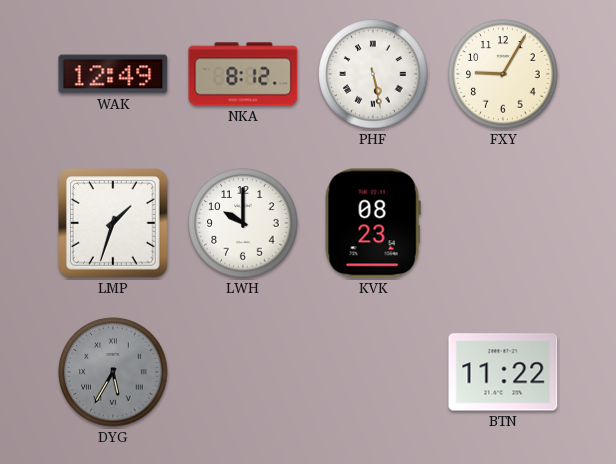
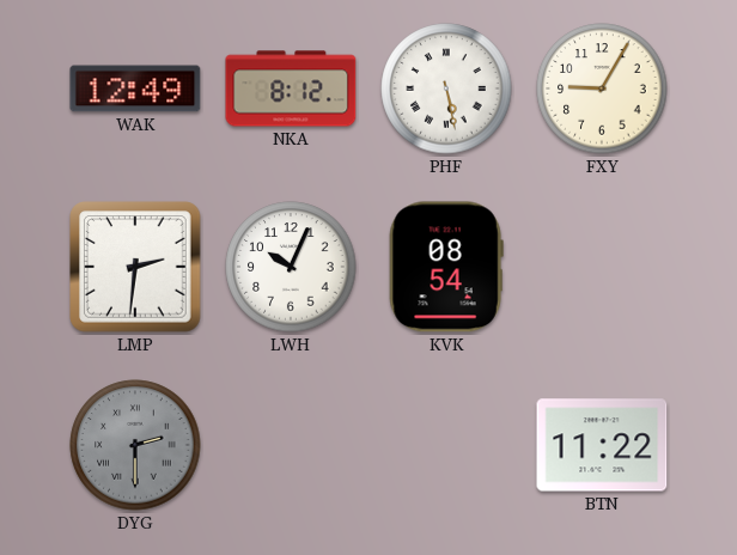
LMP: 1:33 -> 2:31
LWH: 10:00 -> 10:04
KVK: 08:23 -> 08:54
DYG: 5:35 -> 2:30
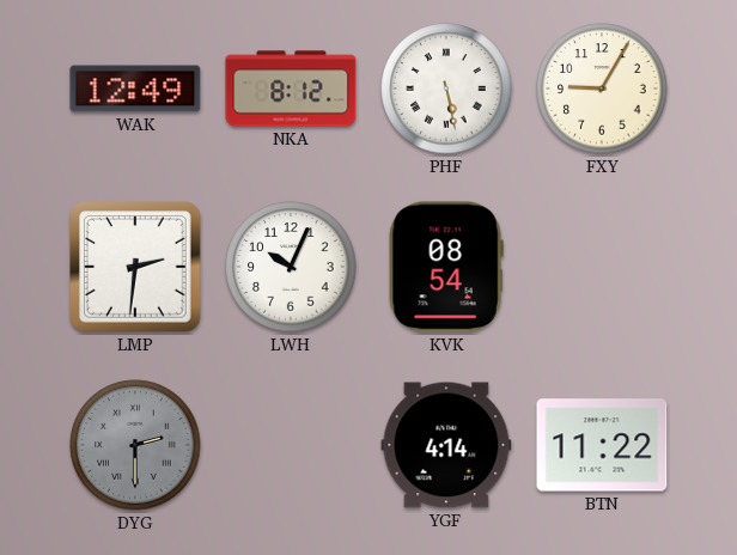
YGF: none -> 4:14
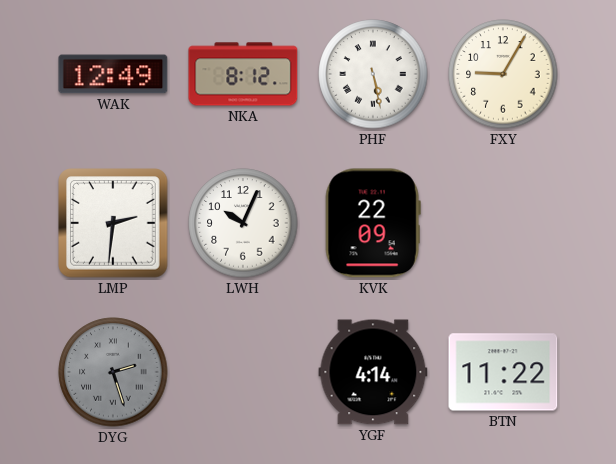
KVK: 08:54 -> 22:09
DYG: 2:30 -> 2:27
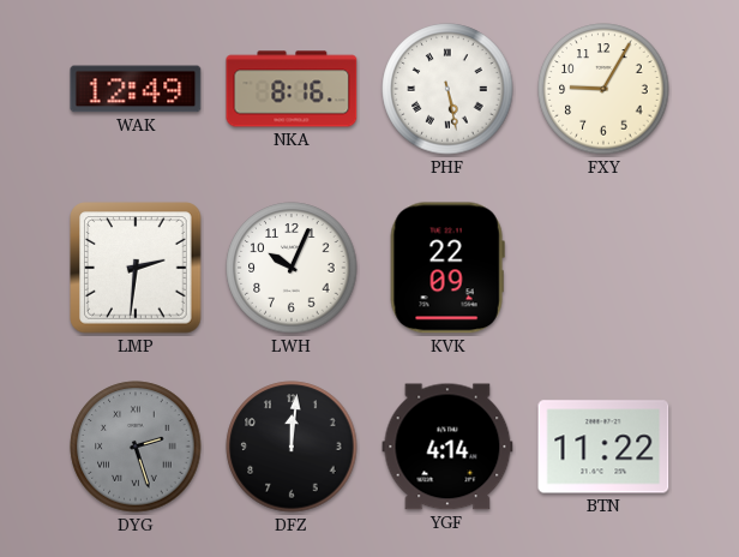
NKA: 8:12 -> 8:16
DFZ: none -> 12:01
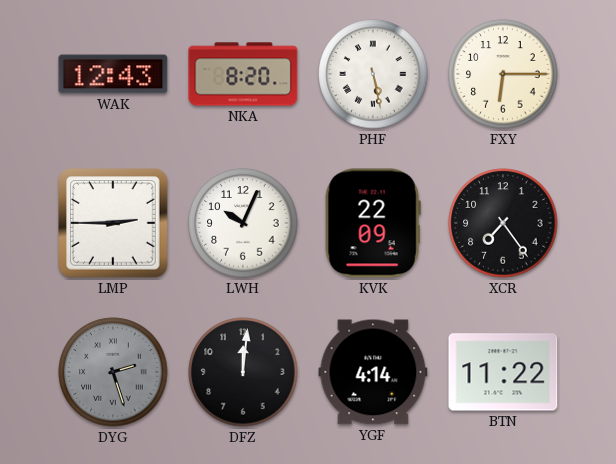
WAK: 12:49 -> 12:43
NKA: 8:16 -> 8:20
FXY: 9:05 -> 6:15
LMP: 2:31 -> 2:45
XCR: none -> 7:24
